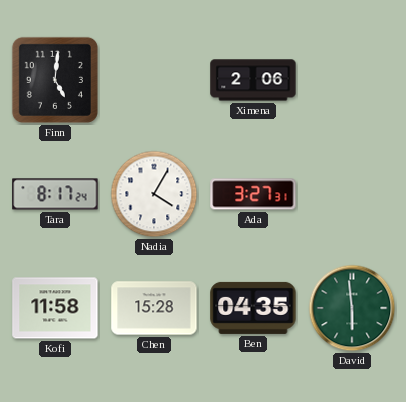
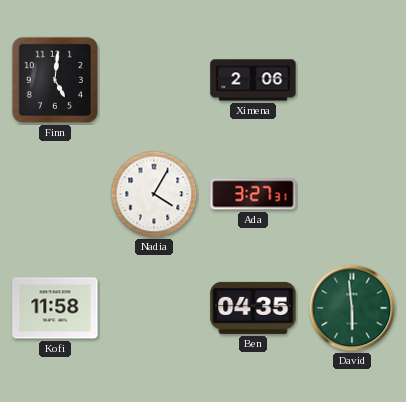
Tara: 8:17 -> none
Chen: 15:28 -> none
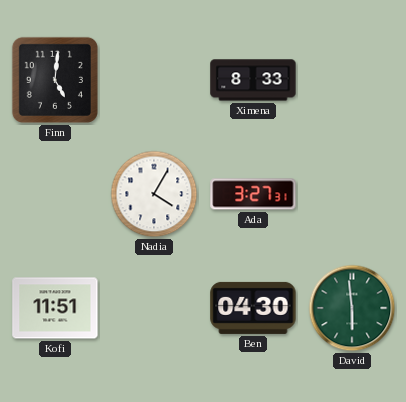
Ximena: 2:06 -> 8:33
Kofi: 11:58 -> 11:51
Ben: 04:35 -> 04:30
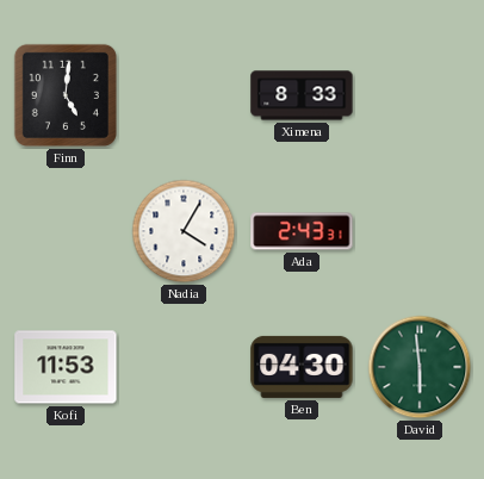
Ada: 3:27 -> 2:43
Kofi: 11:51 -> 11:53
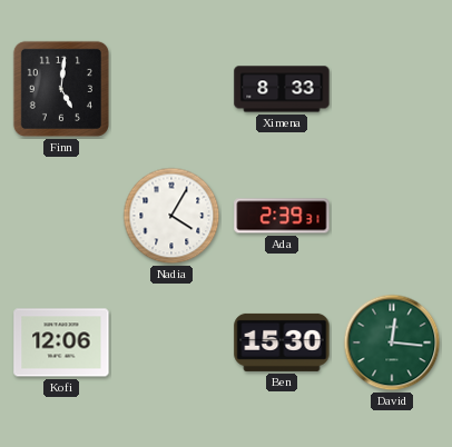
Ada: 2:43 -> 2:39
Kofi: 11:53 -> 12:06
Ben: 04:30 -> 15:30
David: 5:59 -> 12:16
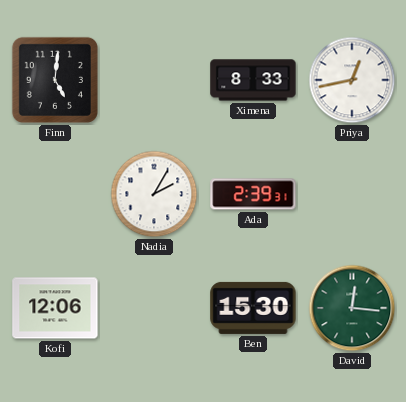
Priya: none -> 12:43
Nadia: 4:05 -> 2:05
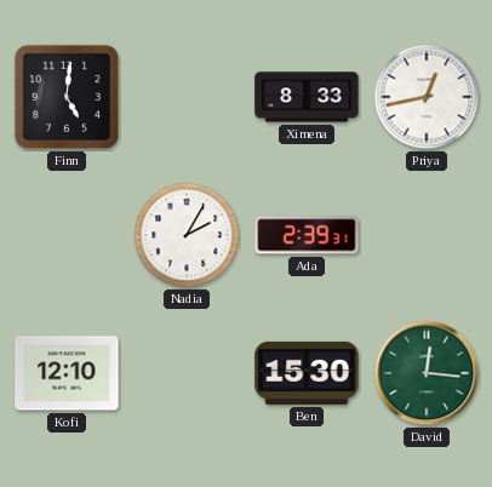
Kofi: 12:06 -> 12:10
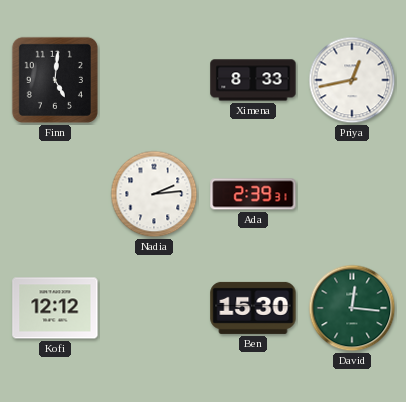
Nadia: 2:05 -> 2:14
Kofi: 12:10 -> 12:12
